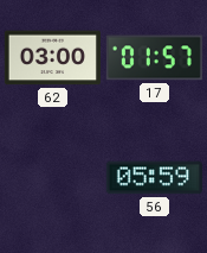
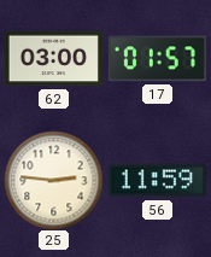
25: none -> 2:46
56: 05:59 -> 11:59
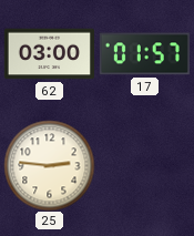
56: 11:59 -> none
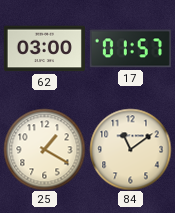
25: 2:46 -> 1:20
84: none -> 11:09
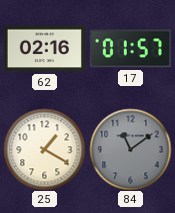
62: 03:00 -> 02:16
84 dial: cream -> grey
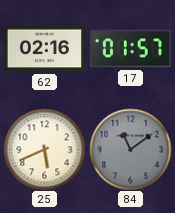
25: 1:20 -> 5:41
